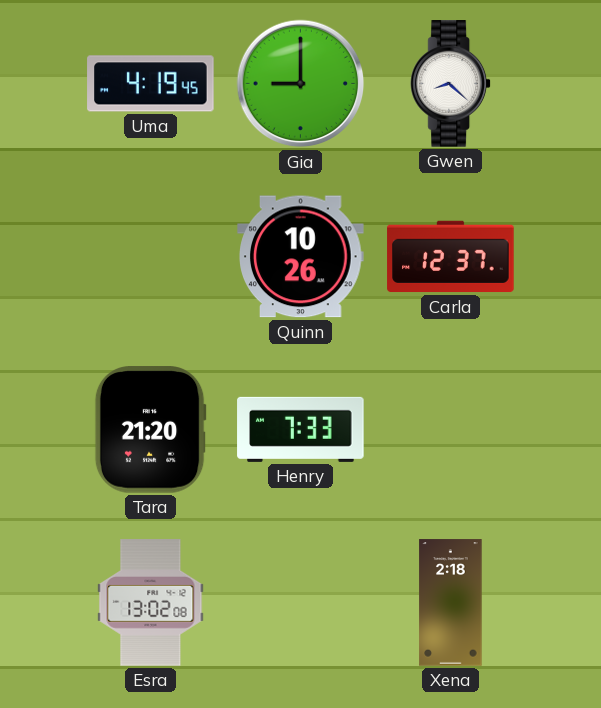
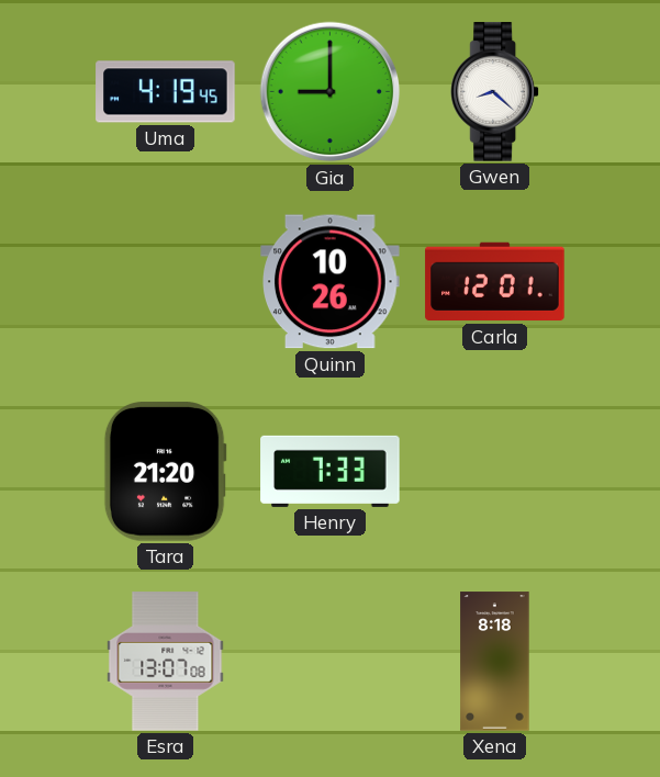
Carla: 12:37 -> 12:01
Esra: 13:02 -> 13:07
Xena: 2:18 -> 8:18
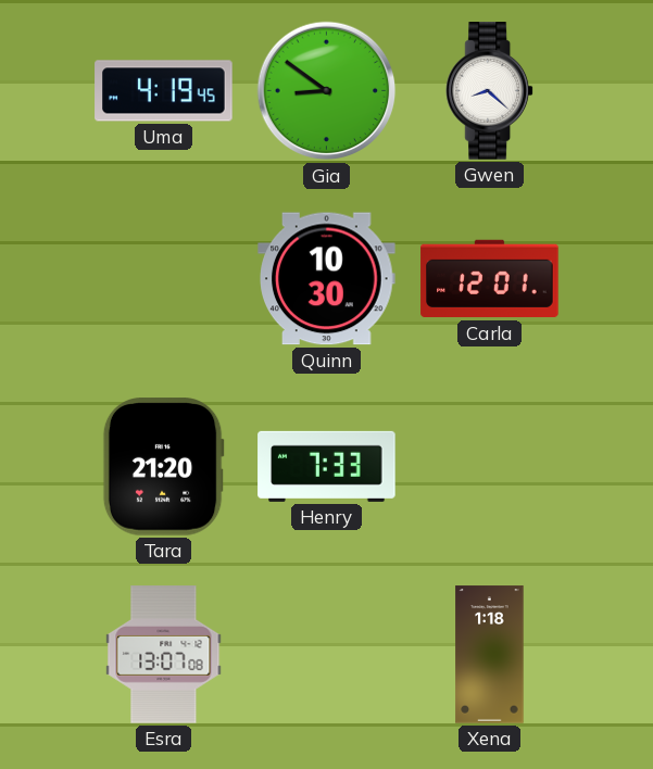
Gia: 9:00 -> 8:51
Quinn: 10:26 -> 10:30
Xena: 8:18 -> 1:18
